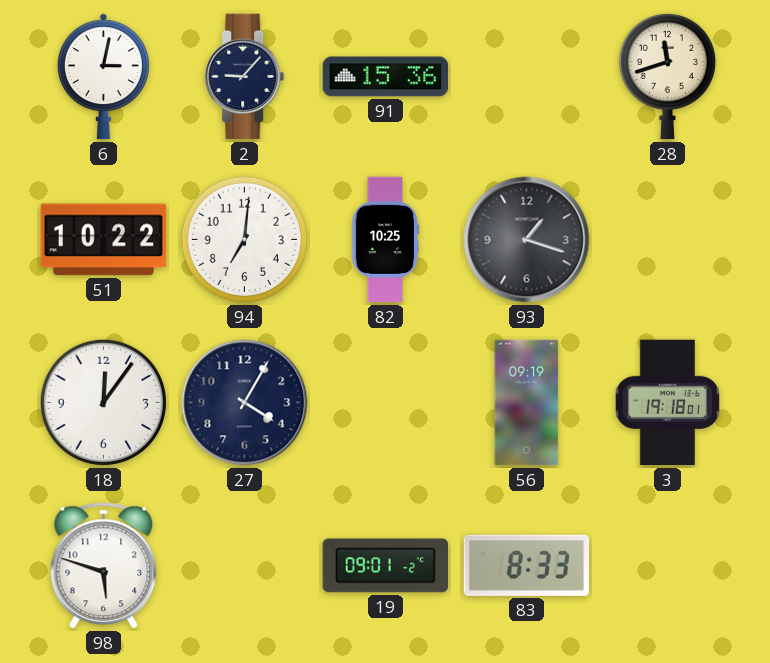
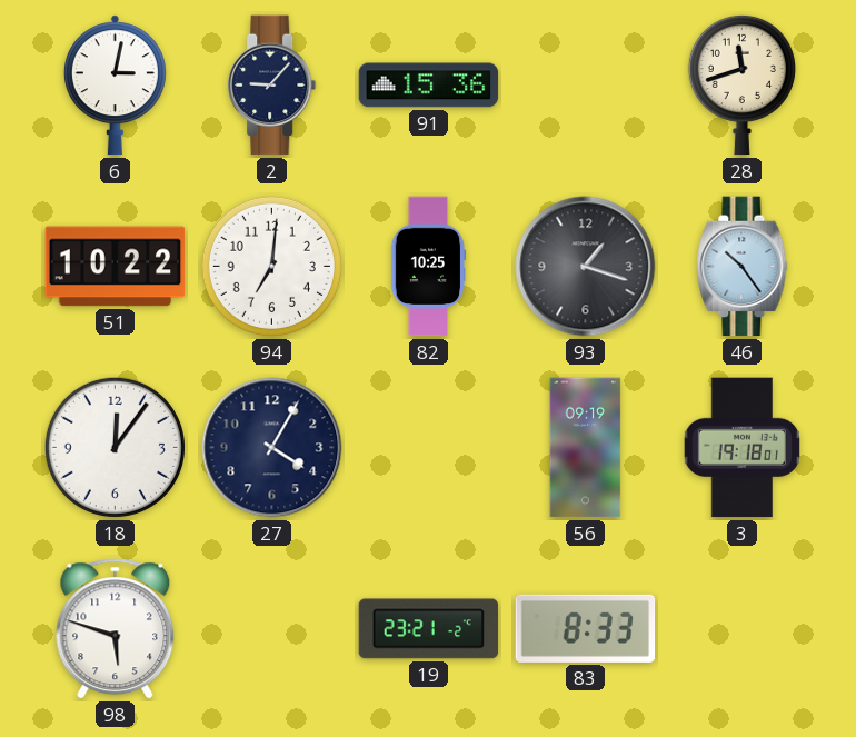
46: none -> 10:24
19: 09:01 -> 23:21
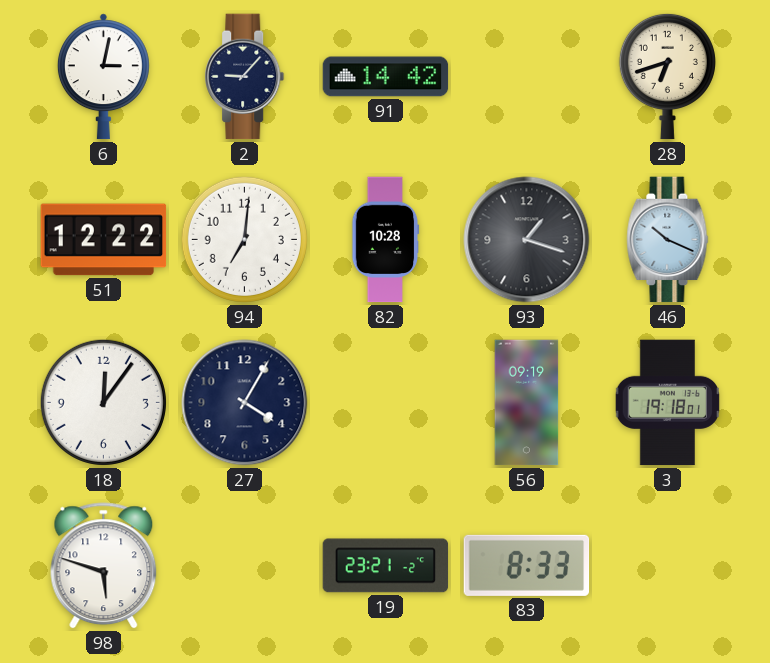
91: 15:36 -> 14:42
28: 11:42 -> 6:42
51: 10:22 -> 12:22
82: 10:25 -> 10:28
46: 10:24 -> 10:19
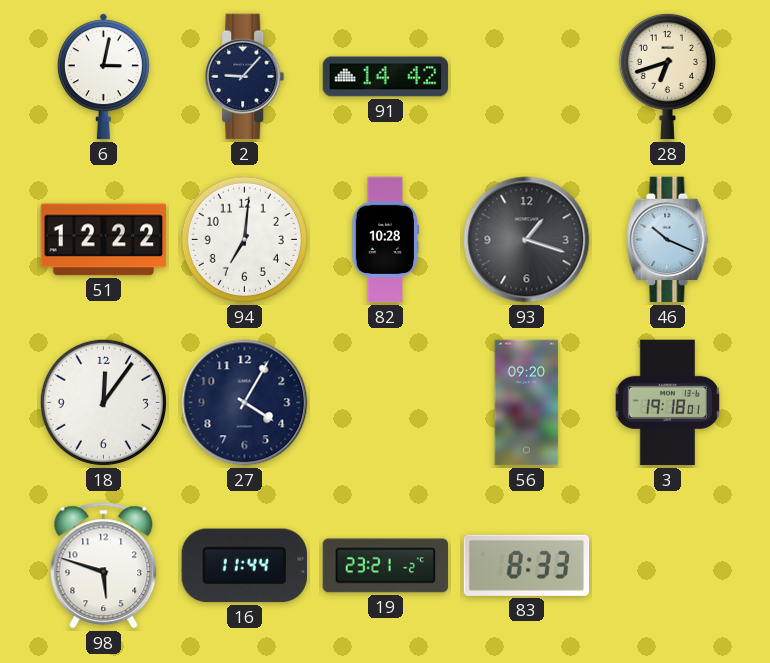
56: 09:19 -> 09:20
16: none -> 11:44
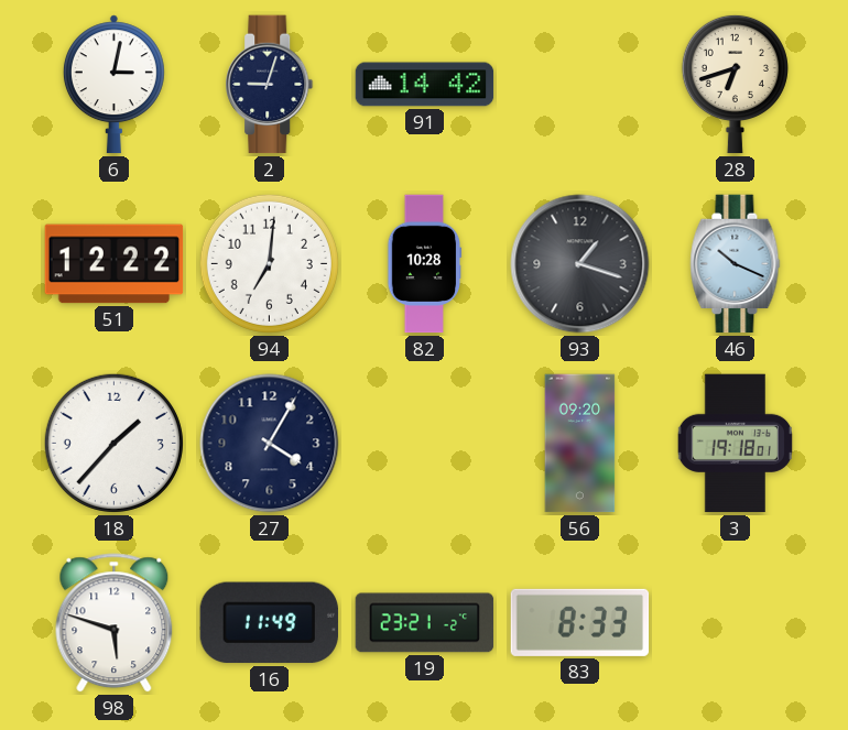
2: 9:07 -> 9:03
18: 12:06 -> 1:37
16: 11:44 -> 11:49
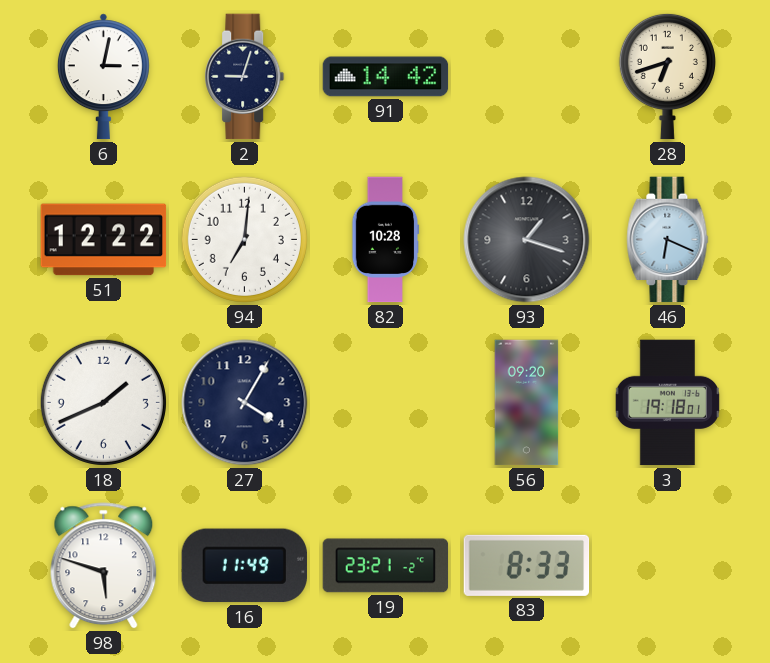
46: 10:19 -> 6:19
18: 1:37 -> 1:41
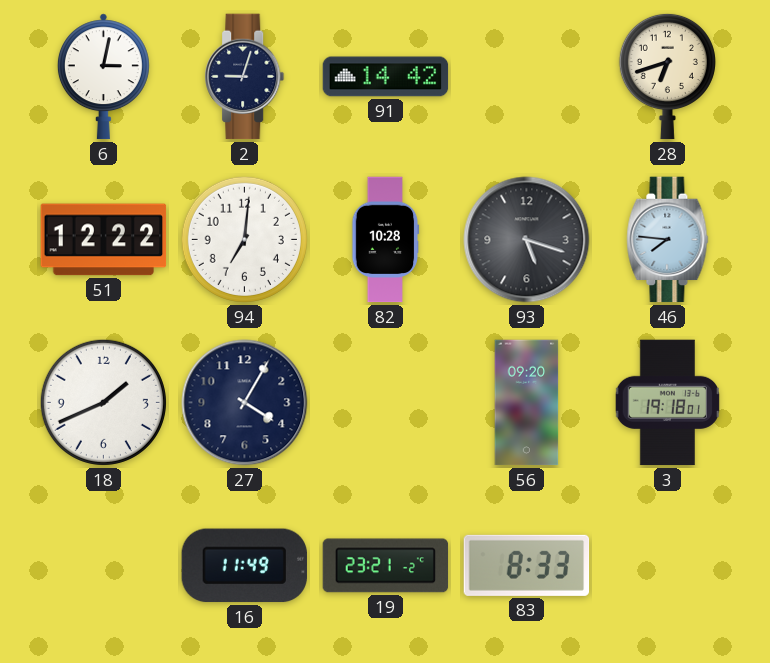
93: 1:18 -> 5:18
46: 6:19 -> 7:46
98: 5:48 -> none
